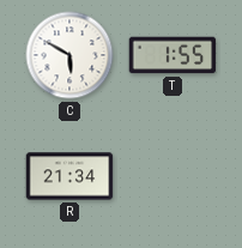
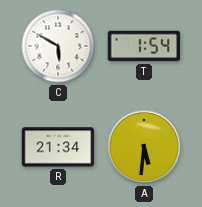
T: 1:55 -> 1:54
A: none -> 5:31
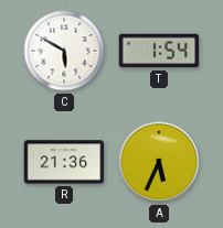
R: 21:34 -> 21:36
A: 5:31 -> 5:34
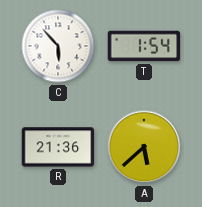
C: 5:50 -> 5:53
A: 5:34 -> 5:38
